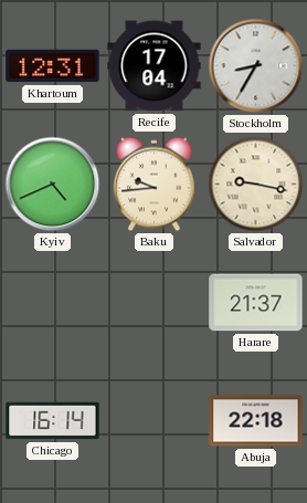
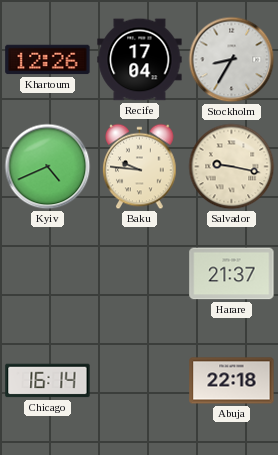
Khartoum: 12:31 -> 12:26
Baku: 9:44 -> 9:46
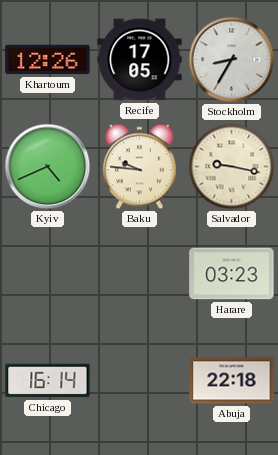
Recife: 17:04 -> 17:05
Harare: 21:37 -> 03:23
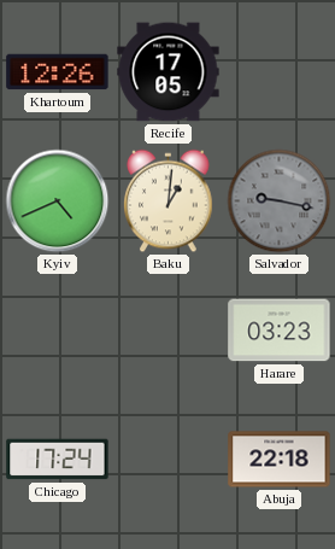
Stockholm: 8:35 -> none
Baku: 9:46 -> 1:01
Salvador dial: cream -> grey
Chicago: 16:14 -> 17:24
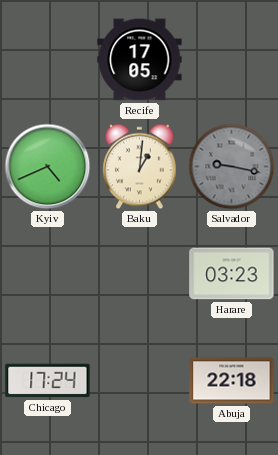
Khartoum: 12:26 -> none
